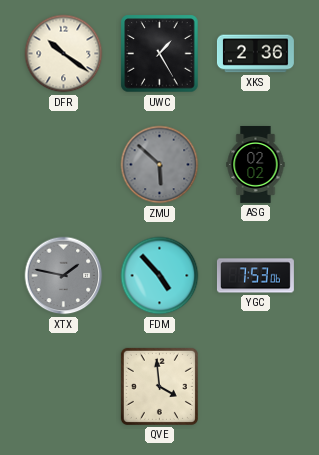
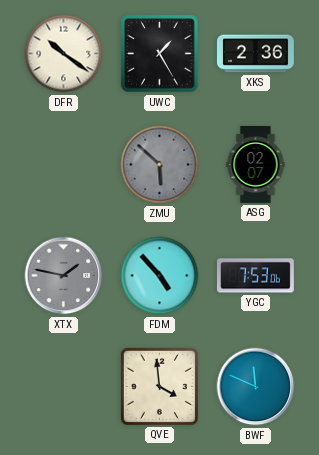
ASG: 02:02 -> 02:07
BWF: none -> 11:49
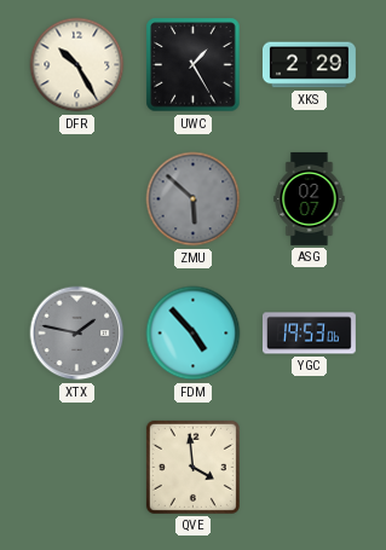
DFR: 10:21 -> 10:25
XKS: 2:36 -> 2:29
YGC: 7:53 -> 19:53
BWF: 11:49 -> none
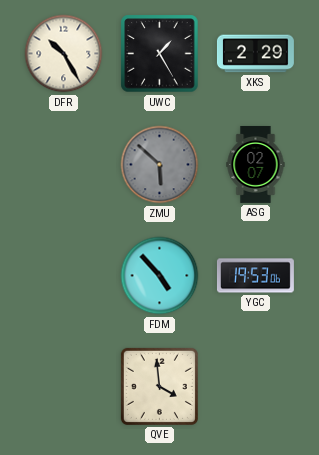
XTX: 1:47 -> none
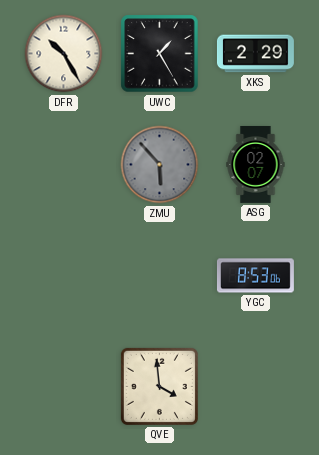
ZMU: 5:52 -> 5:53
FDM: 4:53 -> none
YGC: 19:53 -> 8:53
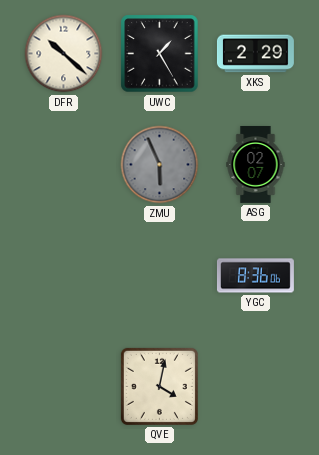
DFR: 10:25 -> 10:22
ZMU: 5:53 -> 5:56
YGC: 8:53 -> 8:36
QVE: 3:59 -> 4:02
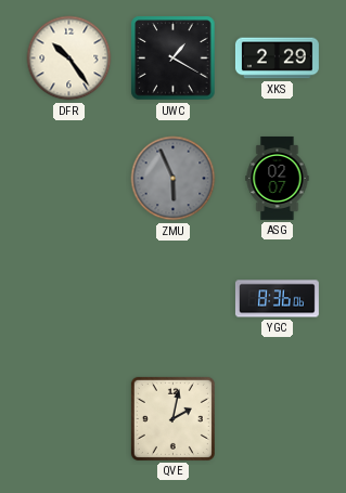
DFR: 10:22 -> 10:24
UWC: 1:25 -> 1:20
QVE: 4:02 -> 2:02
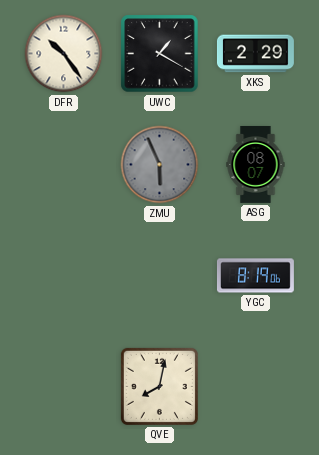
ASG: 02:07 -> 08:07
YGC: 8:36 -> 8:19
QVE: 2:02 -> 8:02
